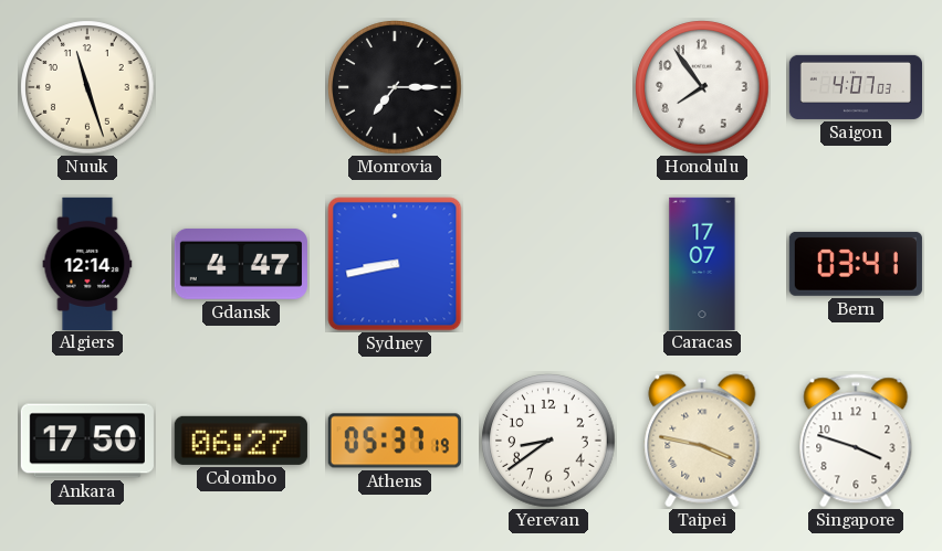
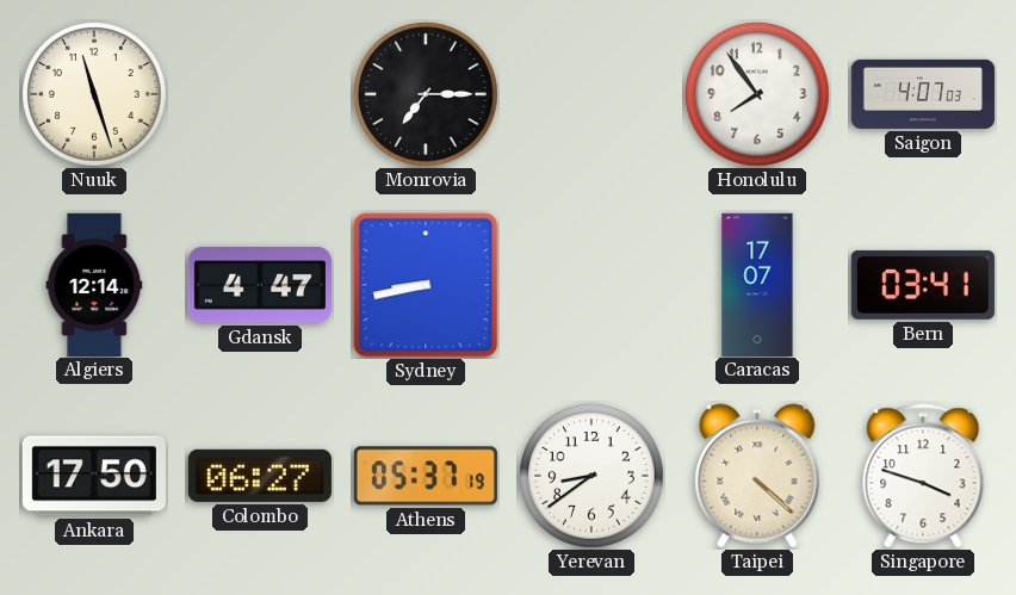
Taipei: 3:47 -> 4:22
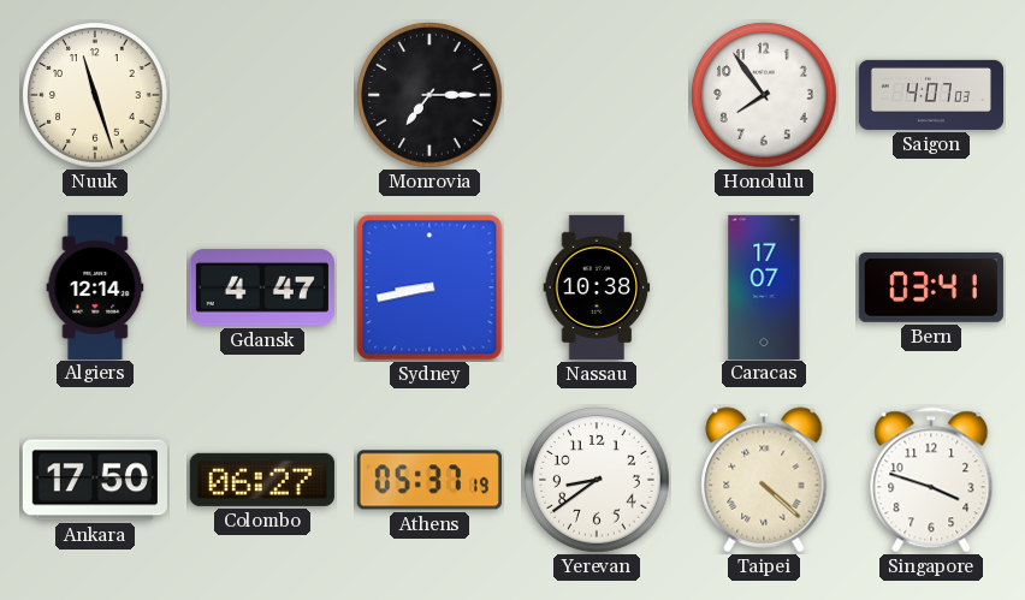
Nassau: none -> 10:38
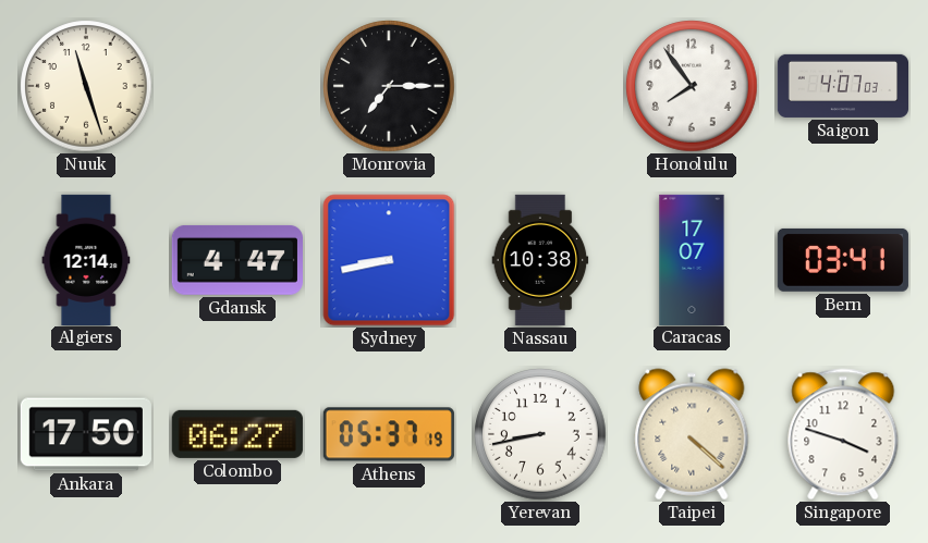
Yerevan: 8:39 -> 8:43
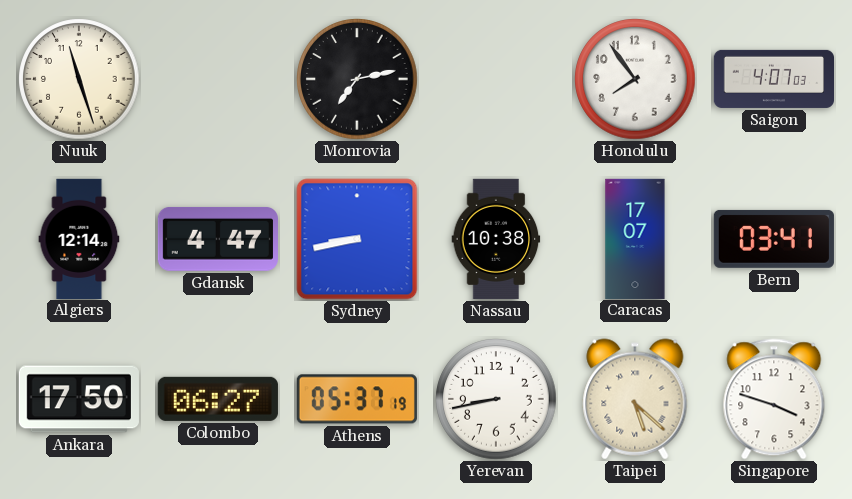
Monrovia: 7:15 -> 7:13
Taipei: 4:22 -> 5:22
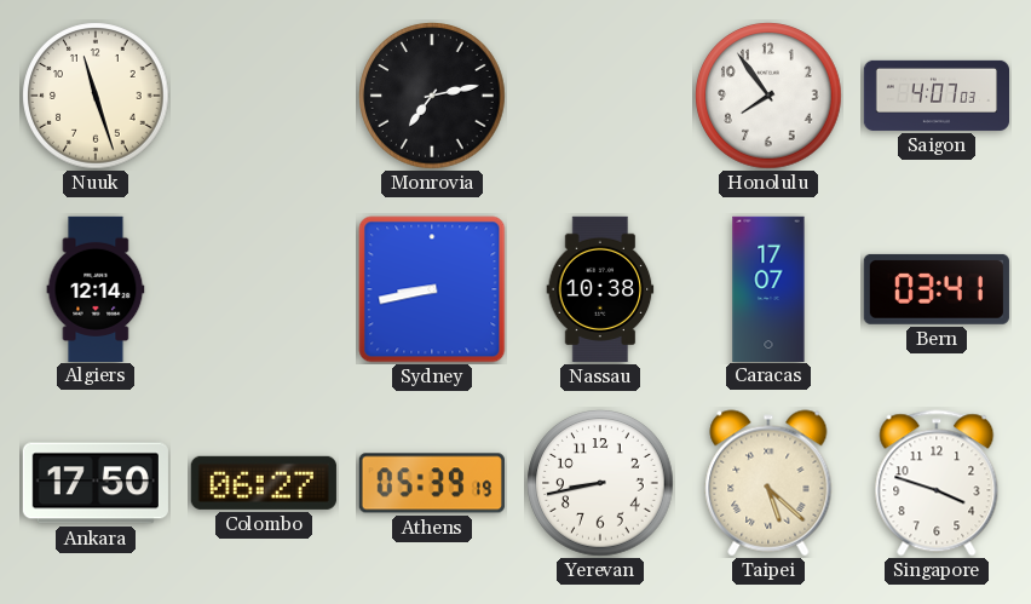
Gdansk: 4:47 -> none
Athens: 05:37 -> 05:39
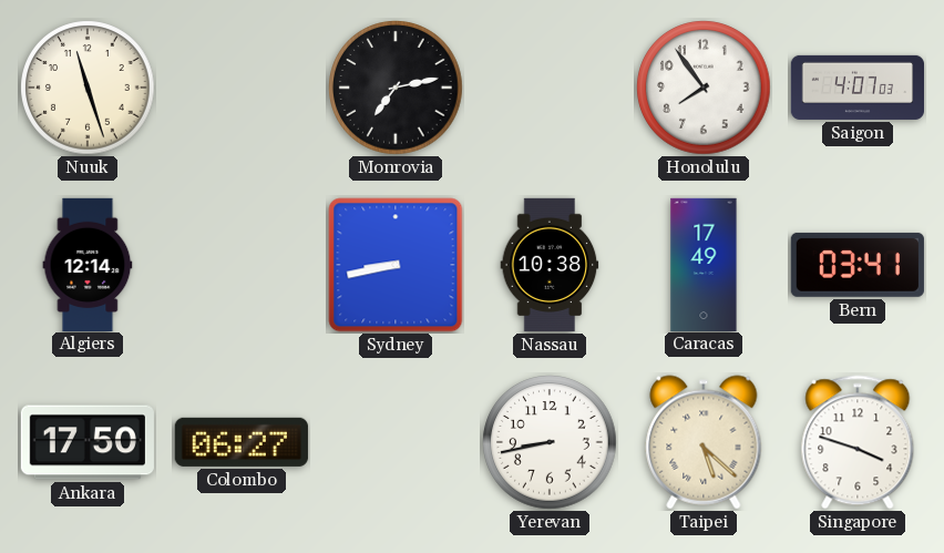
Caracas: 17:07 -> 17:49
Athens: 05:39 -> none
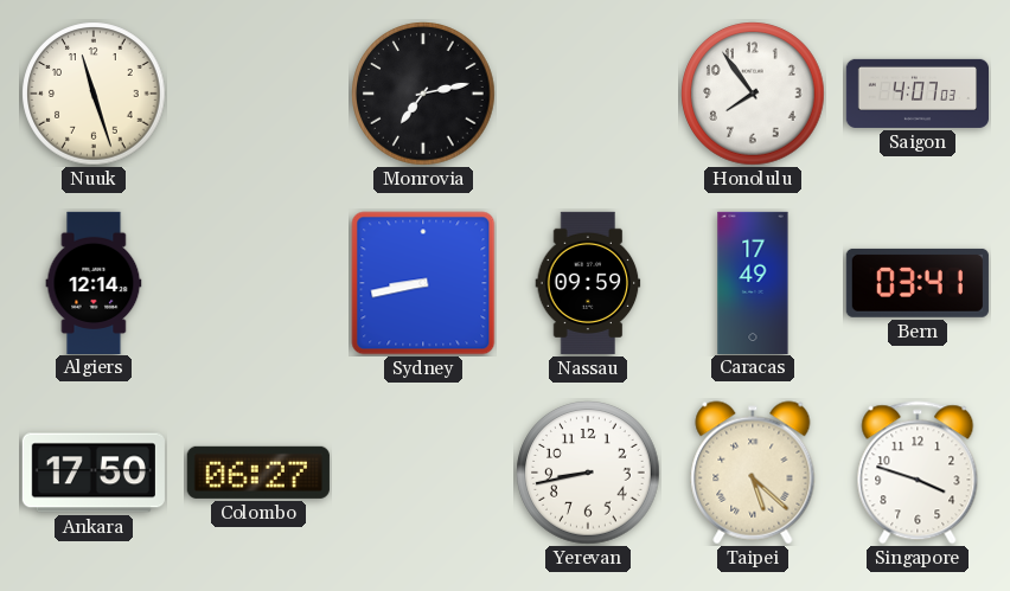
Nassau: 10:38 -> 09:59
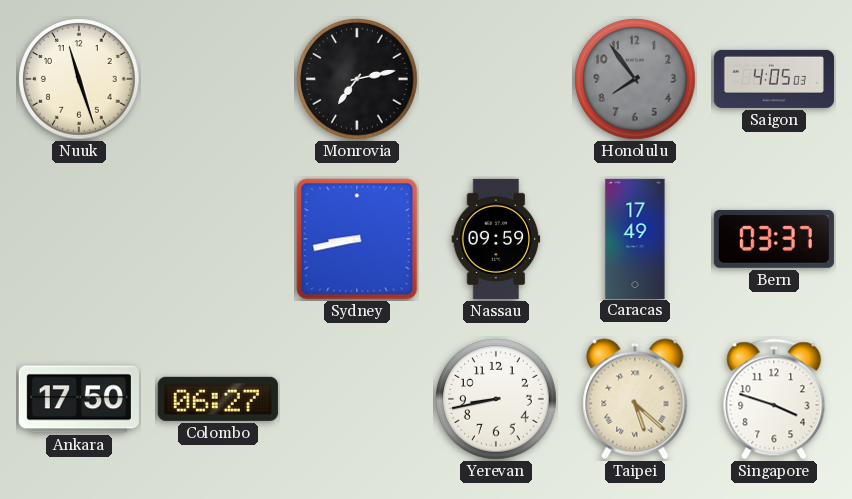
Honolulu dial: white -> grey
Saigon: 4:07 -> 4:05
Algiers: 12:14 -> none
Bern: 03:41 -> 03:37
